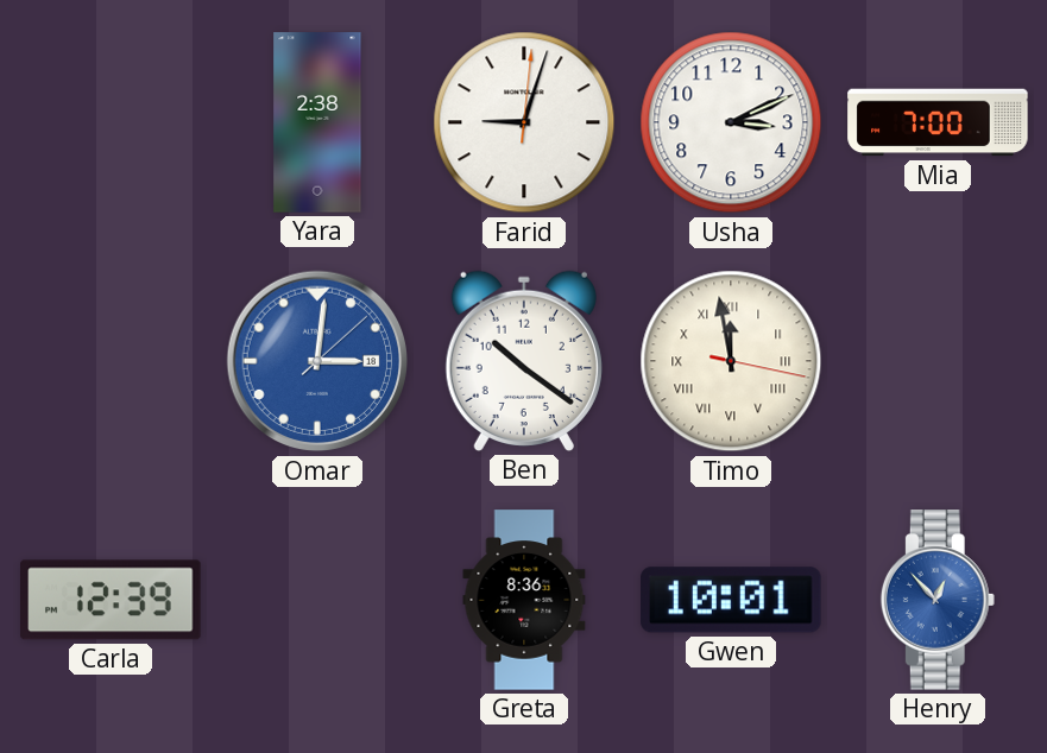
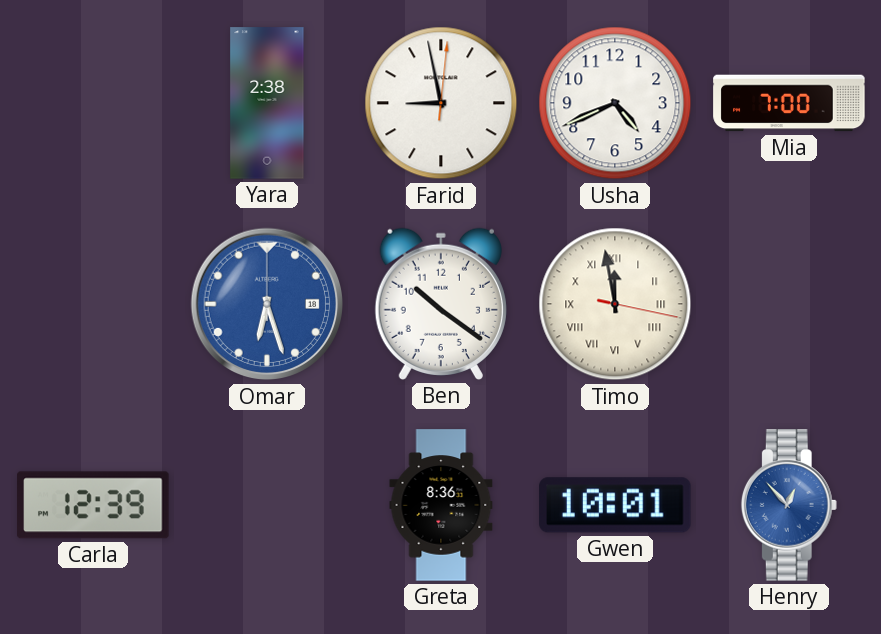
Farid: 9:03 -> 8:58
Usha: 3:11 -> 4:41
Omar: 3:01 -> 6:27
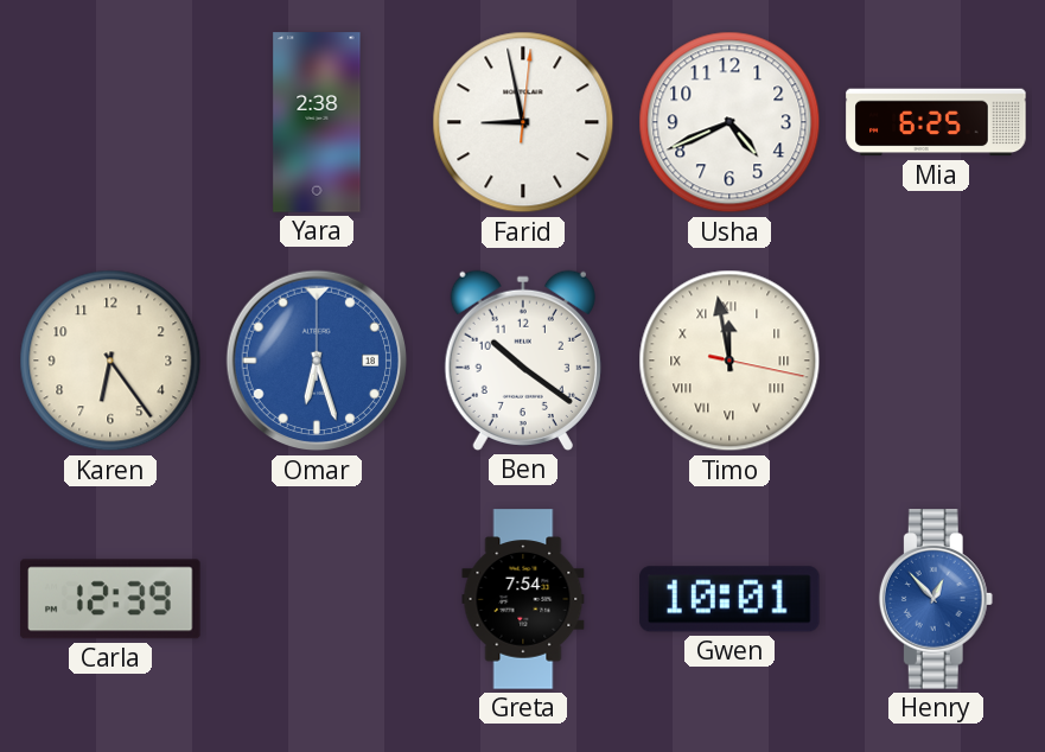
Mia: 7:00 -> 6:25
Karen: none -> 6:24
Greta: 8:36 -> 7:54
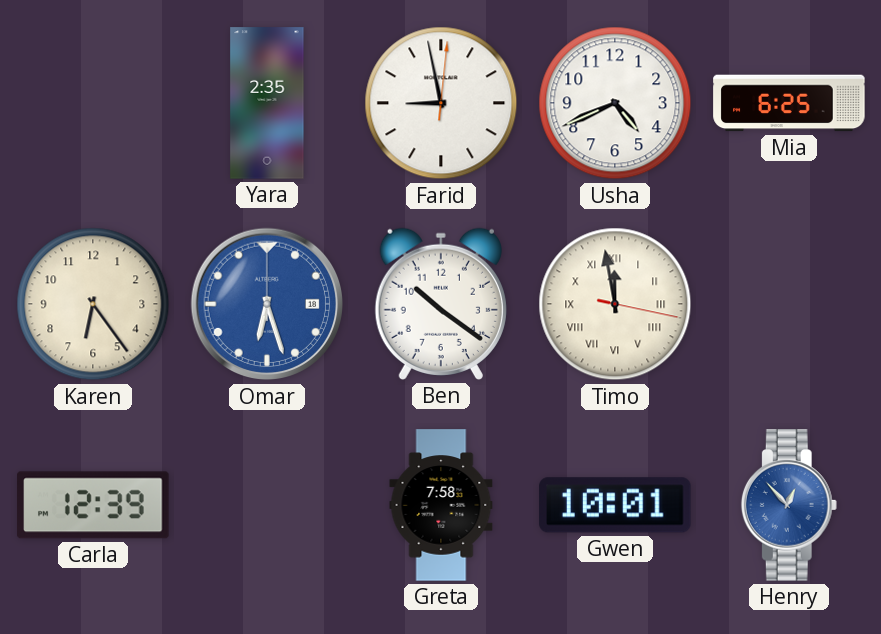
Yara: 2:38 -> 2:35
Greta: 7:54 -> 7:58
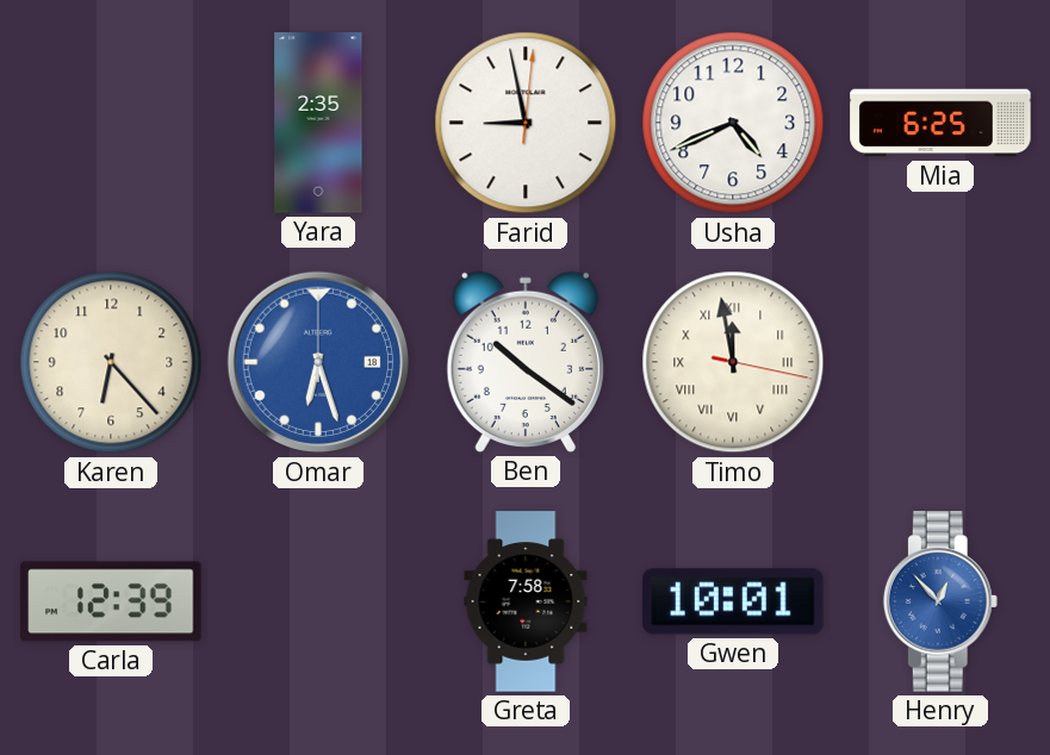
Karen: 6:24 -> 6:23
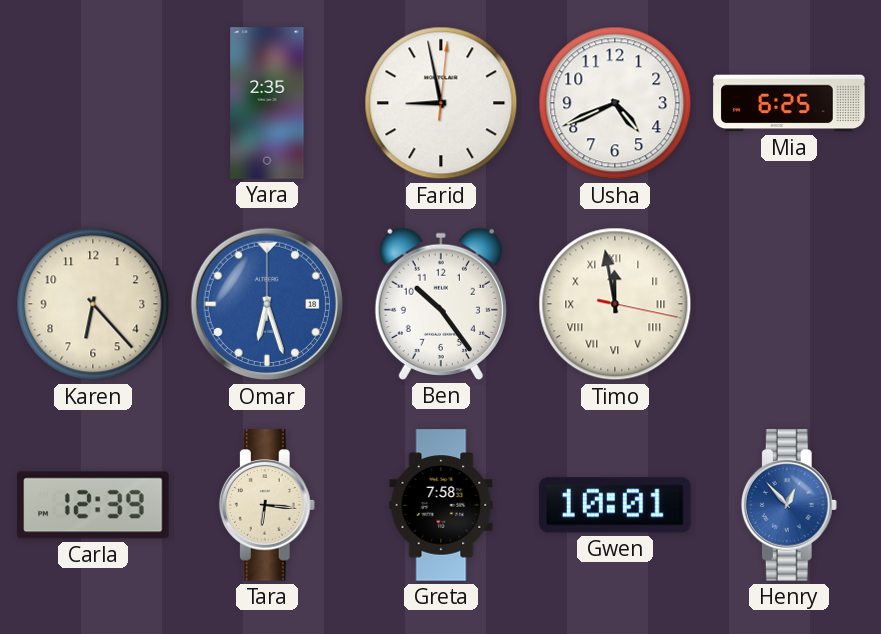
Ben: 10:21 -> 10:24
Tara: none -> 6:16
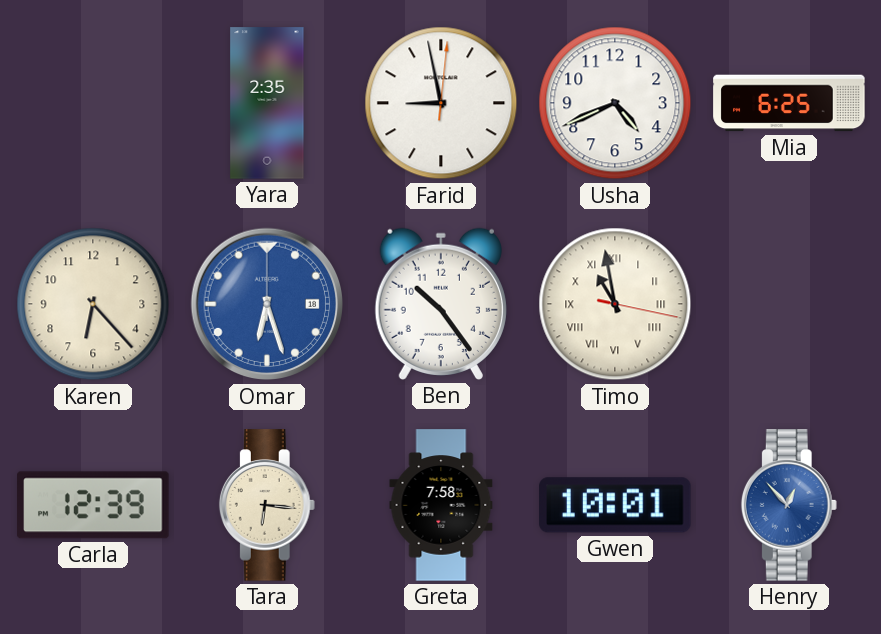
Timo: 11:58 -> 10:58
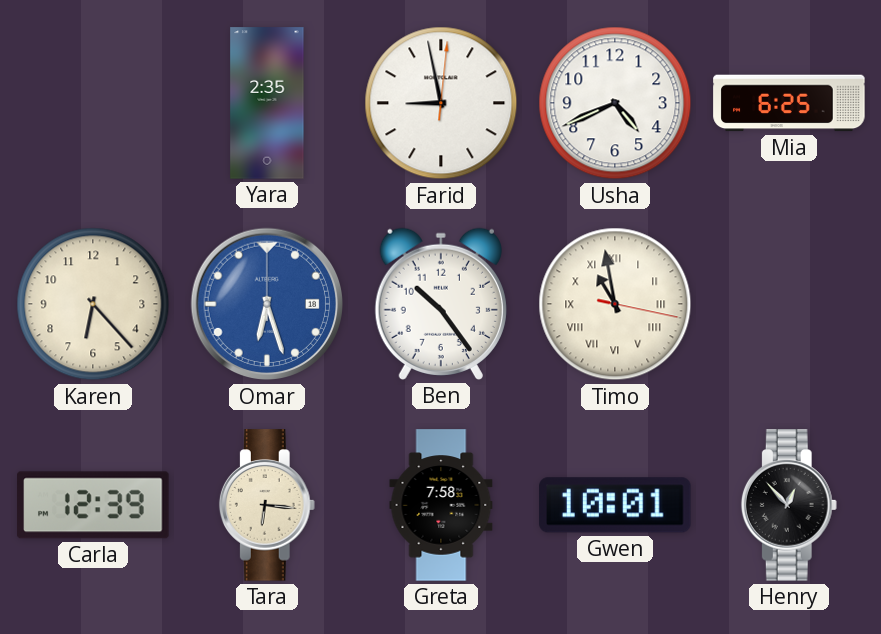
Henry dial: blue -> black
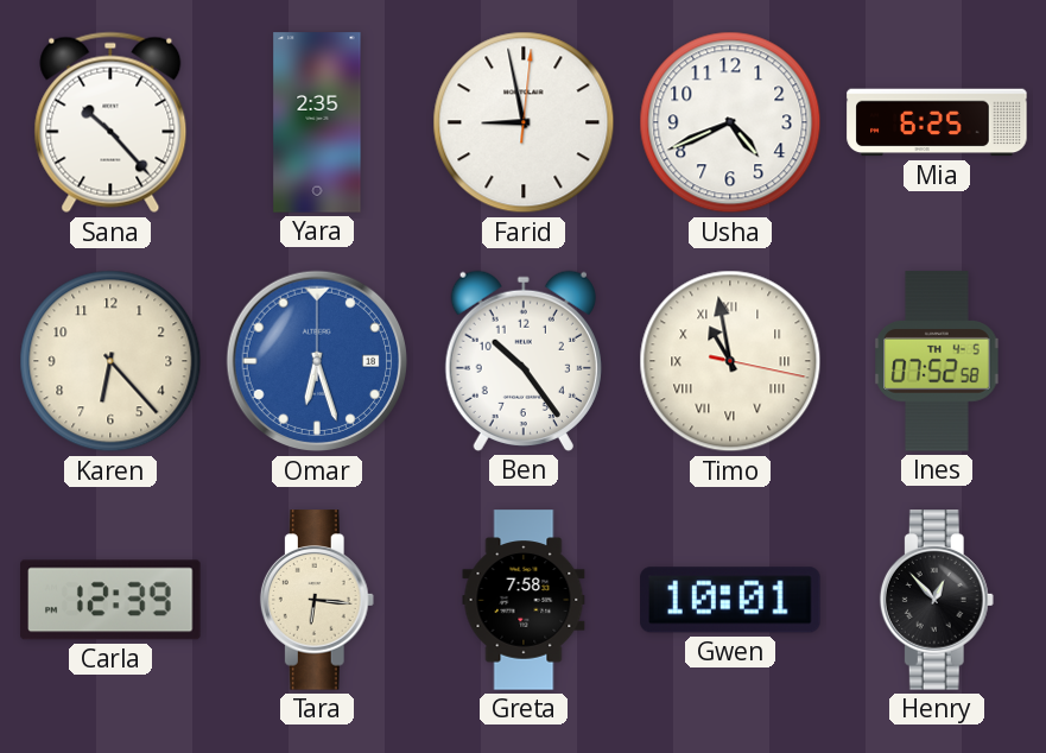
Sana: none -> 10:23
Ines: none -> 07:52
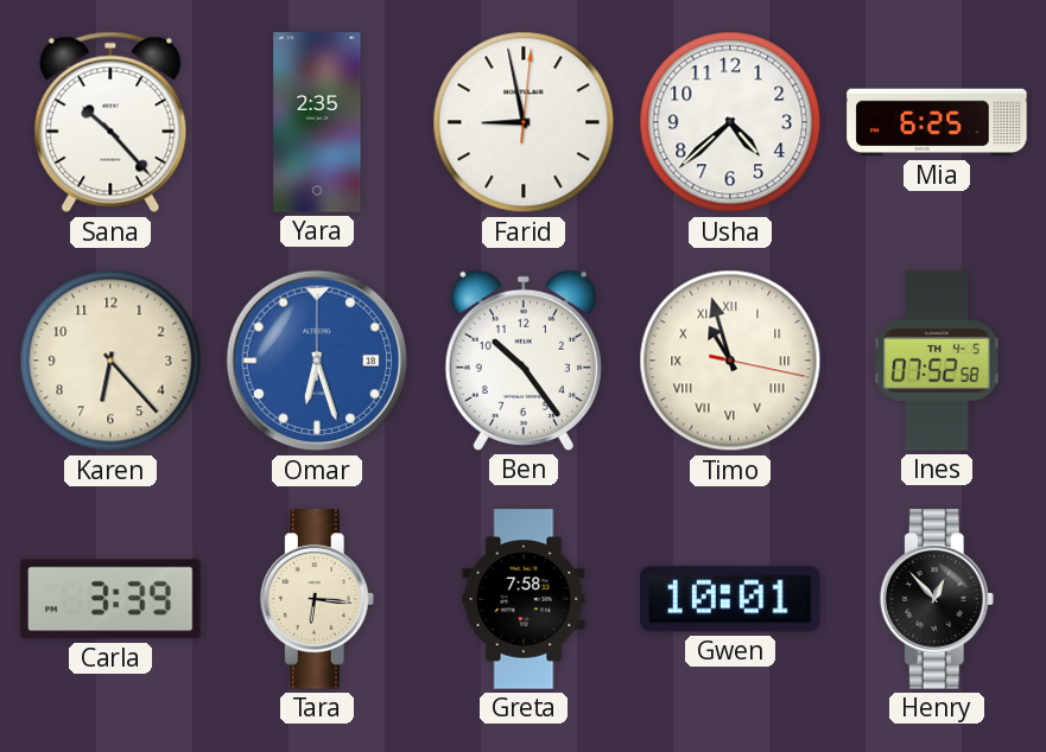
Usha: 4:41 -> 4:38
Timo: 10:58 -> 10:57
Carla: 12:39 -> 3:39
